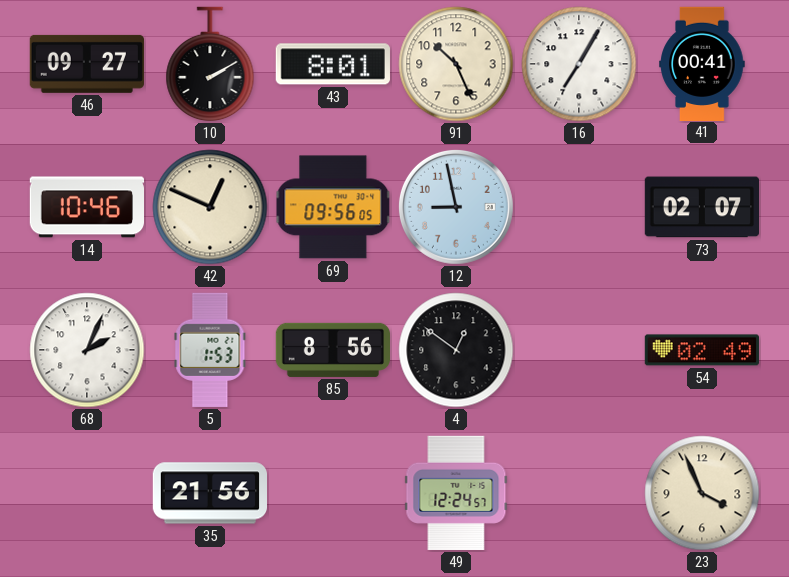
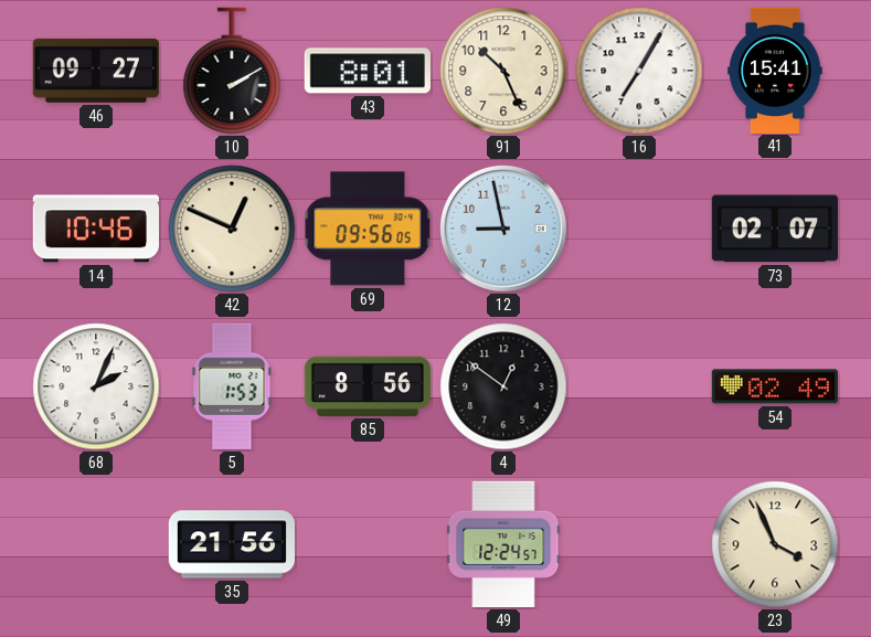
41: 00:41 -> 15:41
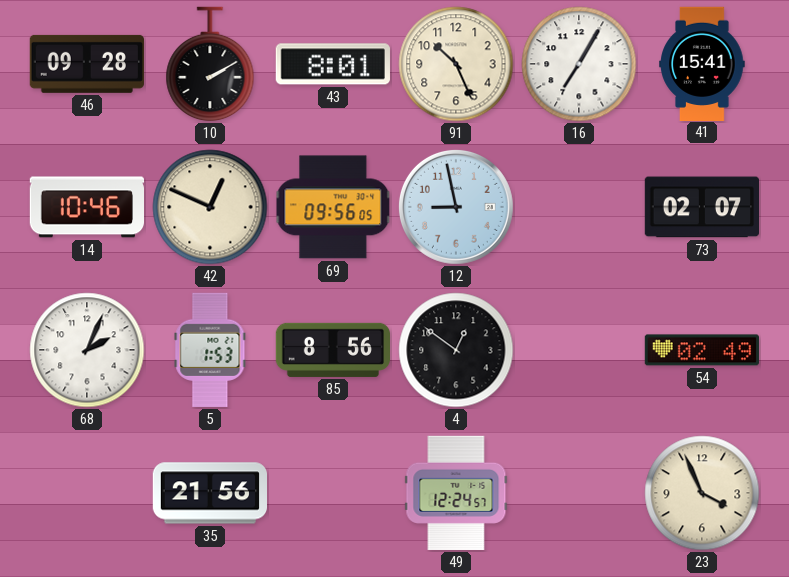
46: 09:27 -> 09:28
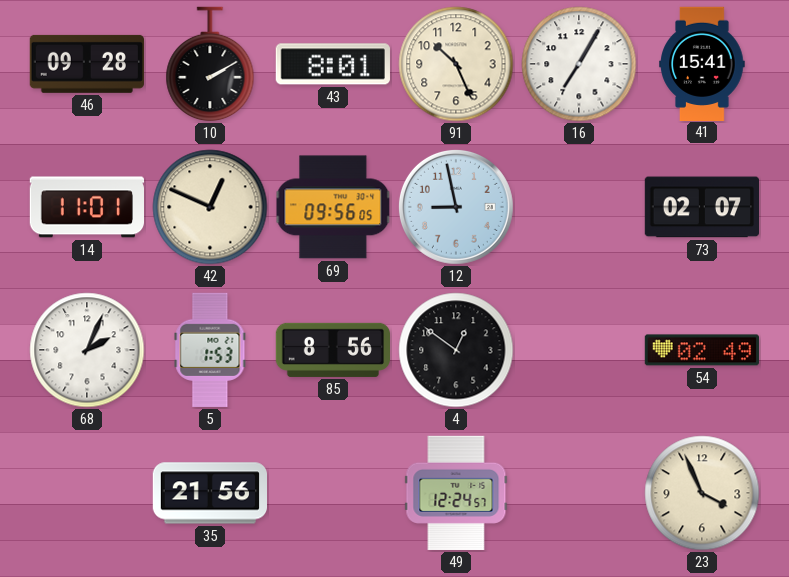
14: 10:46 -> 11:01
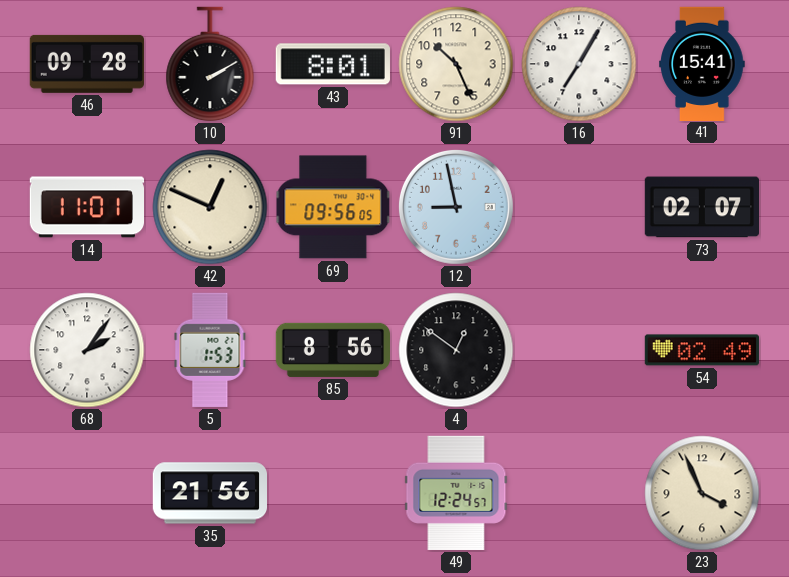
68: 2:04 -> 2:06
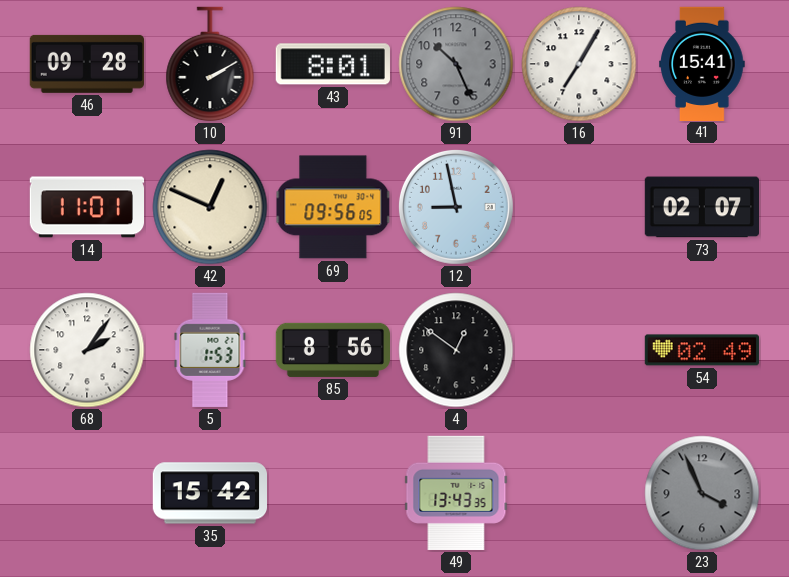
91 dial: cream -> grey
35: 21:56 -> 15:42
49: 12:24 -> 13:43
23 dial: cream -> grey
